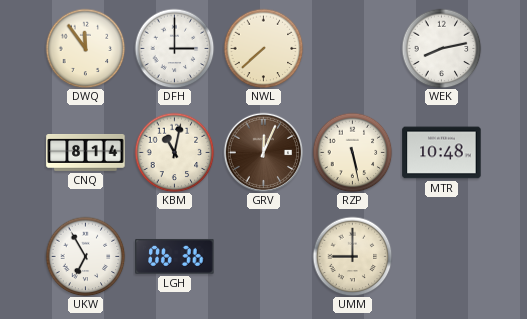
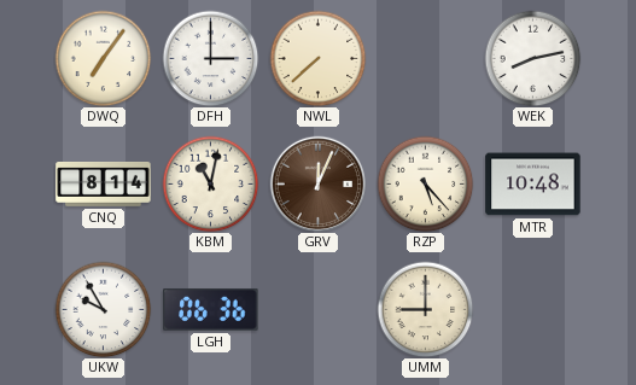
DWQ: 11:54 -> 7:06
RZP: 5:28 -> 5:23
UKW: 6:55 -> 9:55
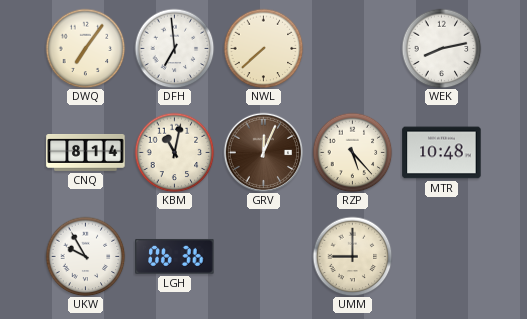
DFH: 3:00 -> 6:59
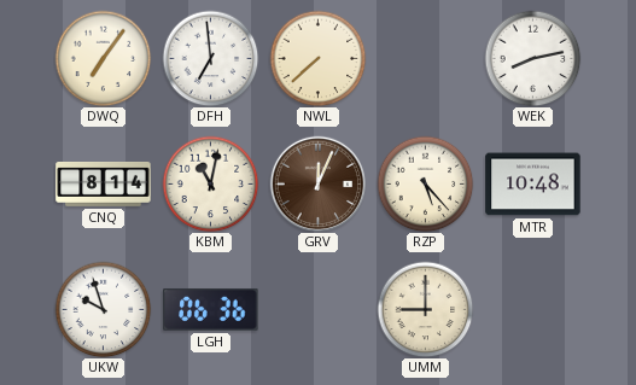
UKW: 9:55 -> 9:57
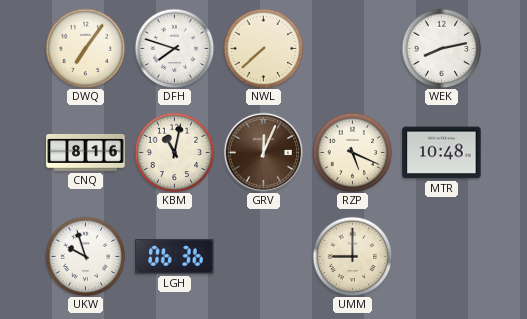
DFH: 6:59 -> 7:48
CNQ: 8:14 -> 8:16
RZP: 5:23 -> 5:19
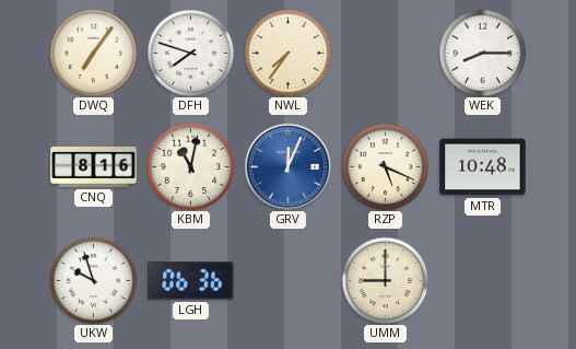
NWL: 7:38 -> 7:36
WEK: 8:13 -> 8:15
GRV dial: brown -> blue
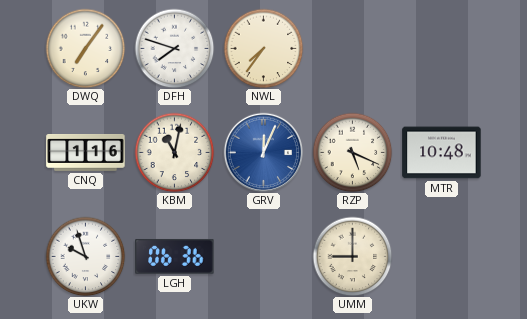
WEK: 8:15 -> none
CNQ: 8:16 -> 1:16
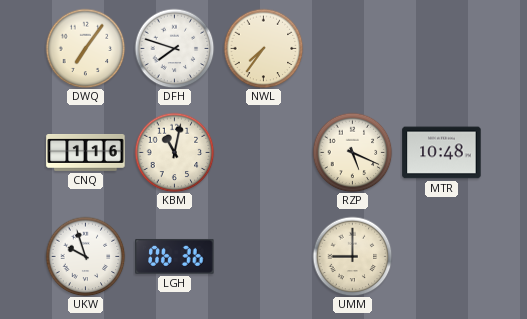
GRV: 12:04 -> none
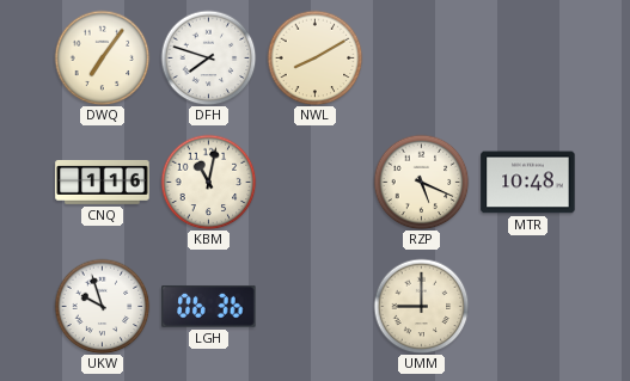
NWL: 7:36 -> 8:10
